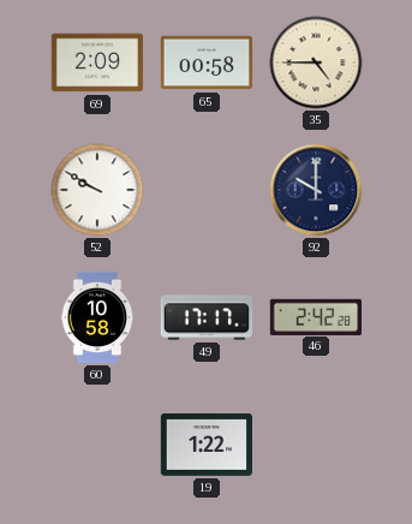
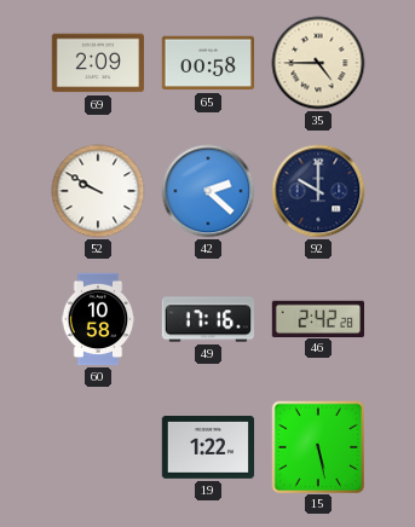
42: none -> 2:22
49: 17:17 -> 17:16
15: none -> 5:28
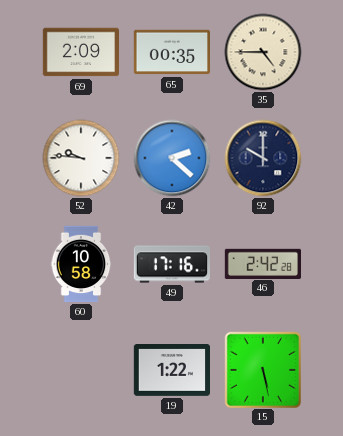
65: 00:58 -> 00:35
52: 9:50 -> 9:46
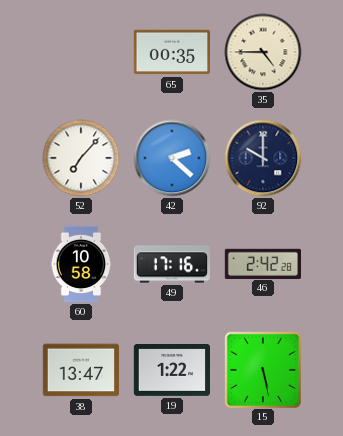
69: 2:09 -> none
52: 9:46 -> 7:07
38: none -> 13:47
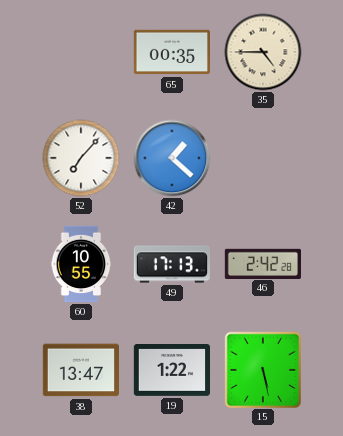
42: 2:22 -> 1:22
92: 10:00 -> none
60: 10:58 -> 10:55
49: 17:16 -> 17:13
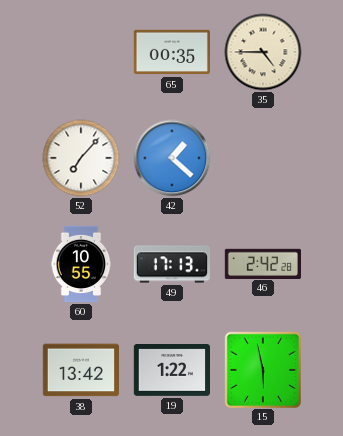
38: 13:47 -> 13:42
15: 5:28 -> 5:58
